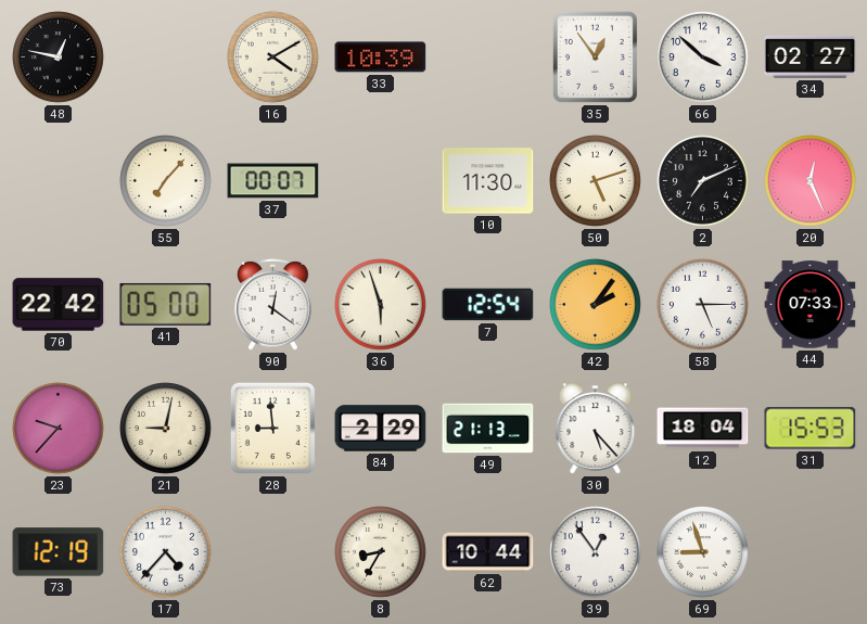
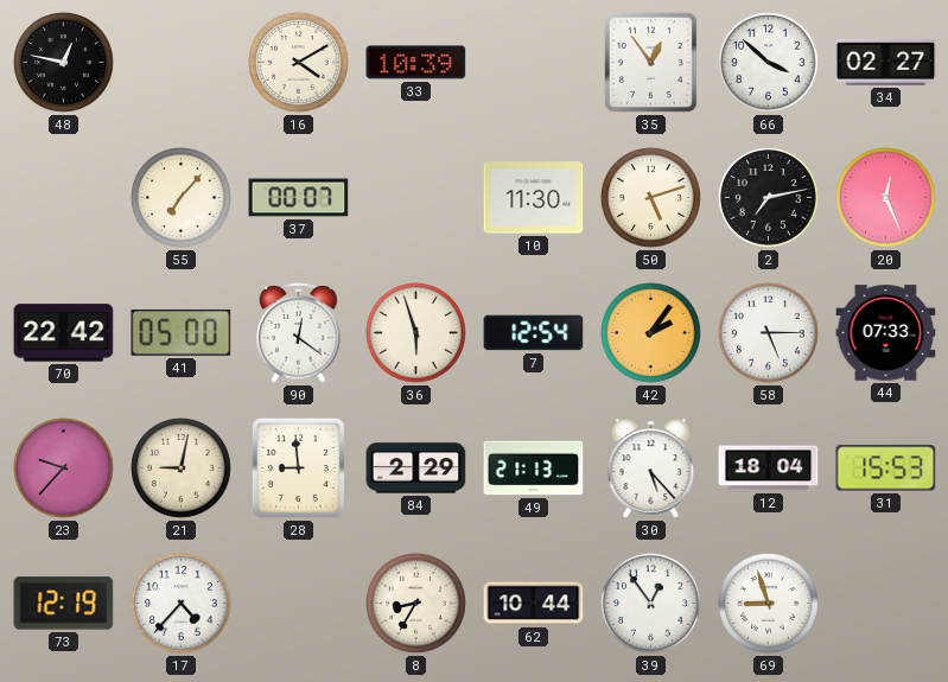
2: 7:11 -> 7:13
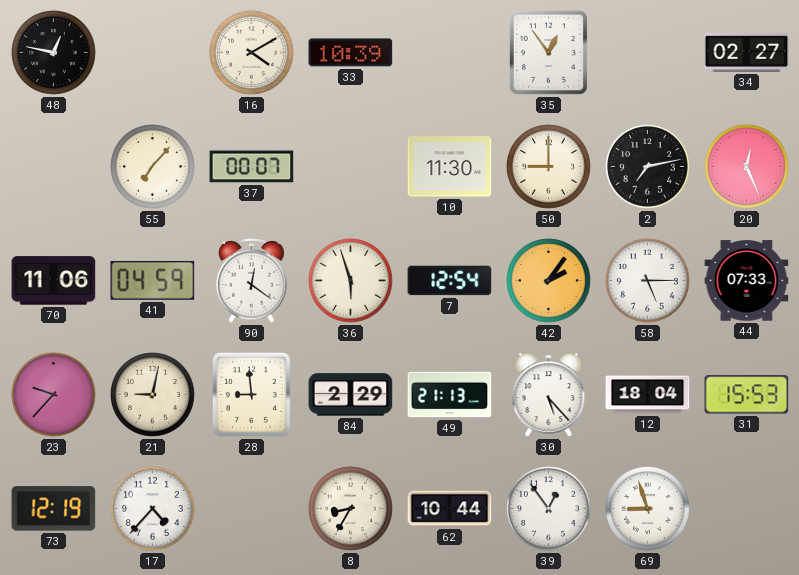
66: 3:52 -> none
50: 5:12 -> 9:00
70: 22:42 -> 11:06
41: 05:00 -> 04:59
